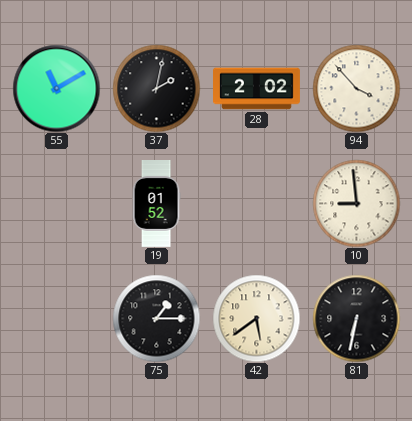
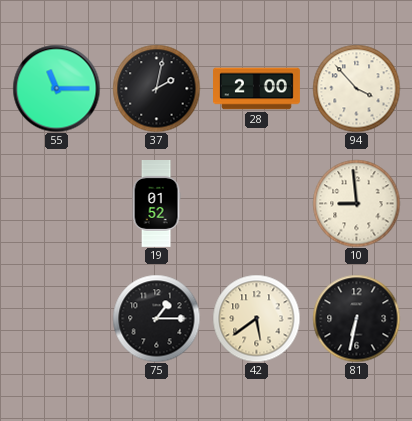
55: 11:10 -> 11:15
28: 2:02 -> 2:00
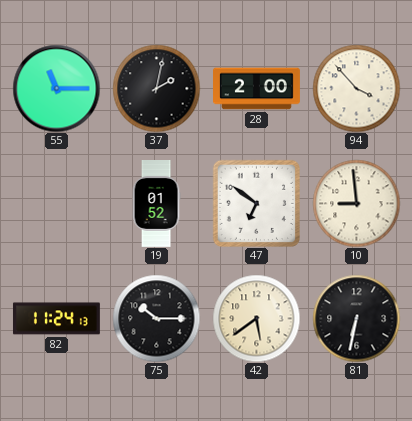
47: none -> 6:51
82: none -> 11:24
75: 1:15 -> 10:15
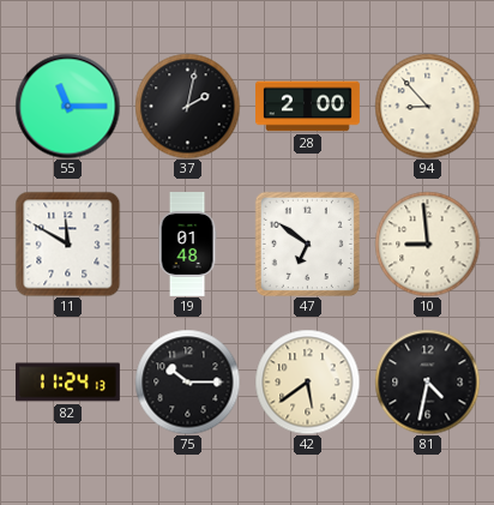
94: 3:53 -> 8:53
11: none -> 11:50
19: 01:52 -> 01:48
81: 6:32 -> 4:32
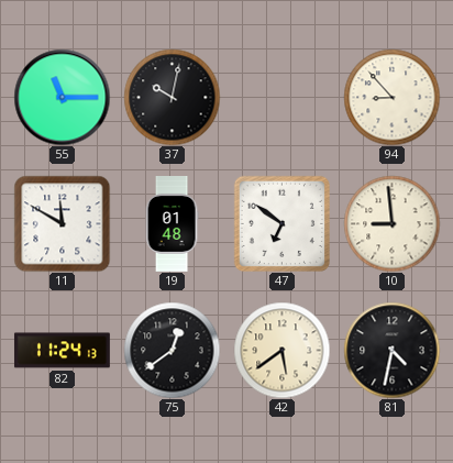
37: 2:02 -> 10:02
28: 2:00 -> none
75: 10:15 -> 12:39
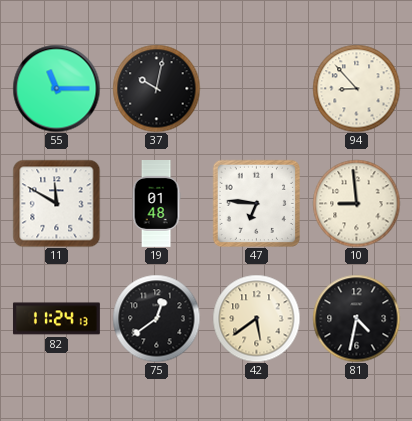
47: 6:51 -> 6:46
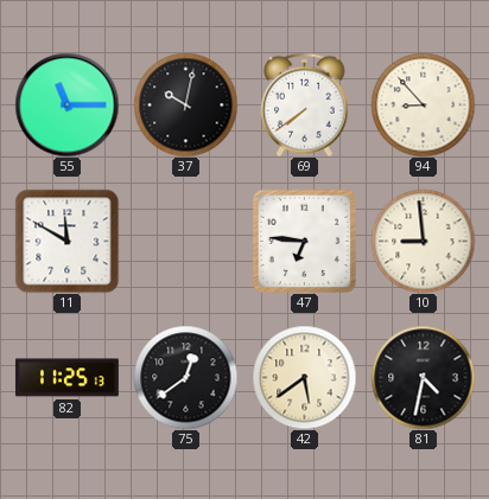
69: none -> 7:39
19: 01:48 -> none
82: 11:24 -> 11:25
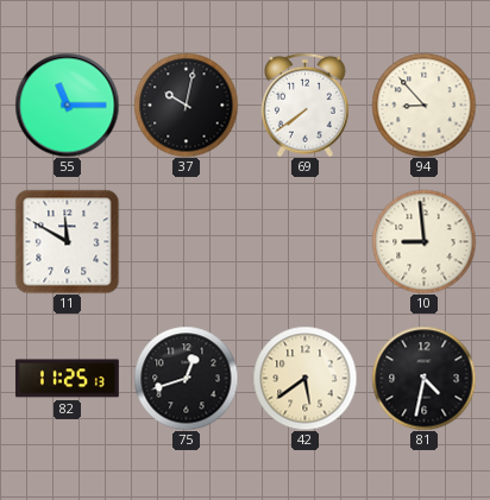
47: 6:46 -> none
75: 12:39 -> 12:42
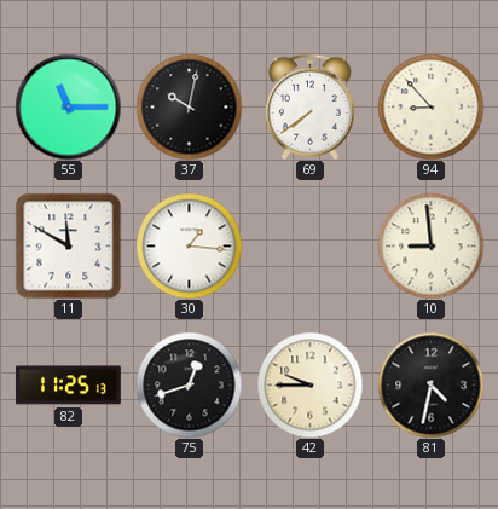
30: none -> 1:16
42: 5:39 -> 9:45
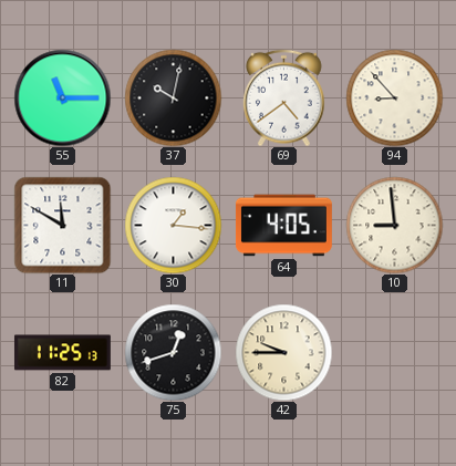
69: 7:39 -> 4:39
64: none -> 4:05
81: 4:32 -> none
